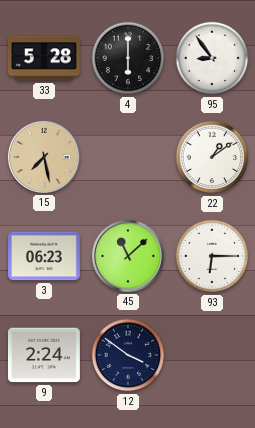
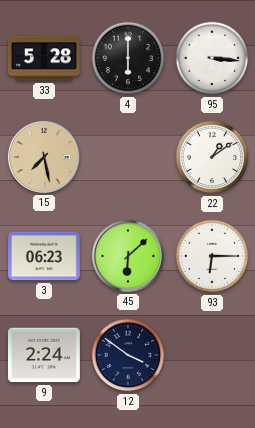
95: 8:54 -> 3:16
45: 11:08 -> 6:08
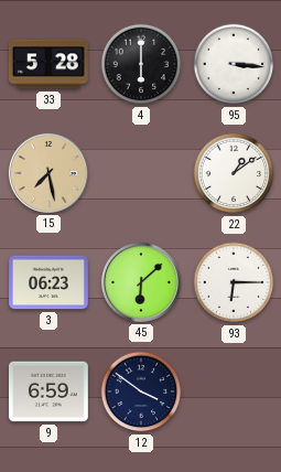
9: 2:24 -> 6:59
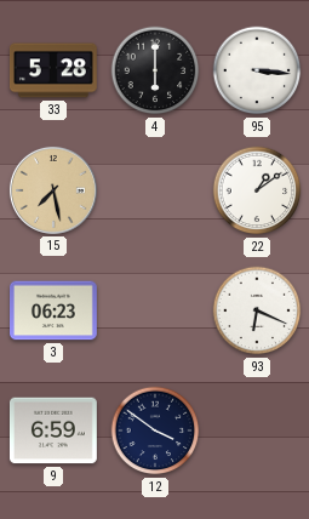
45: 6:08 -> none
93: 6:15 -> 6:19
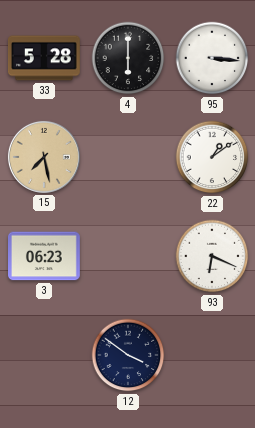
9: 6:59 -> none
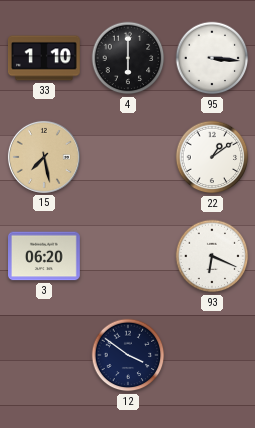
33: 5:28 -> 1:10
3: 06:23 -> 06:20
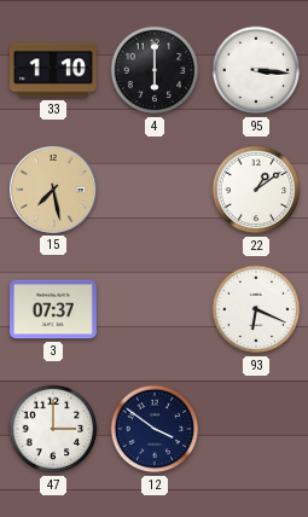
3: 06:20 -> 07:37
47: none -> 3:00
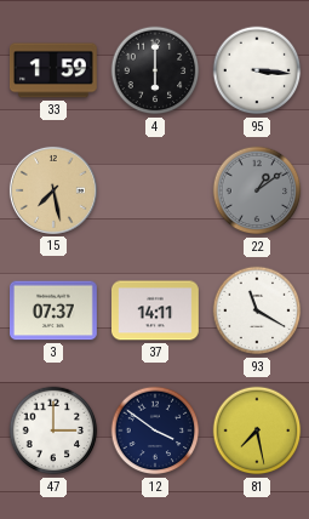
33: 1:10 -> 1:59
22 dial: white -> grey
37: none -> 14:11
93: 6:19 -> 11:20
81: none -> 7:28
